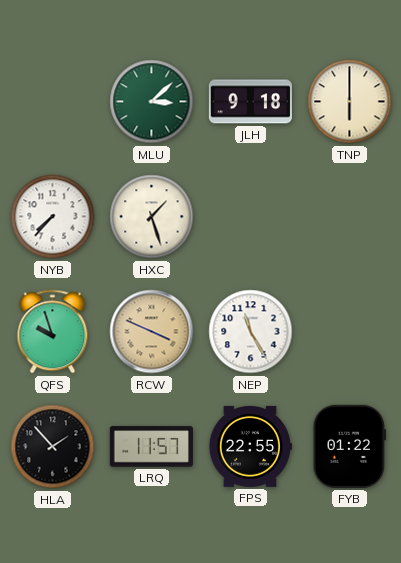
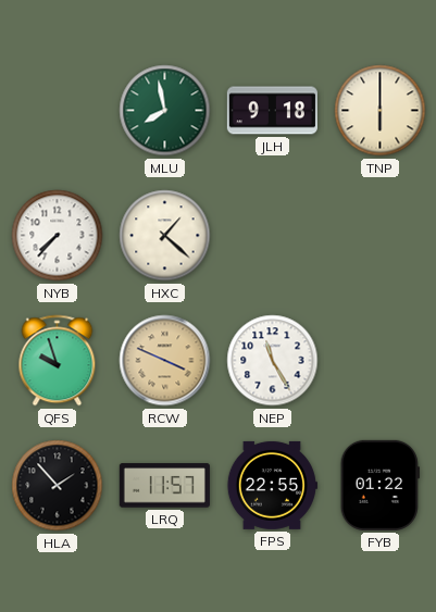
MLU: 3:08 -> 7:58
HXC: 1:27 -> 1:22
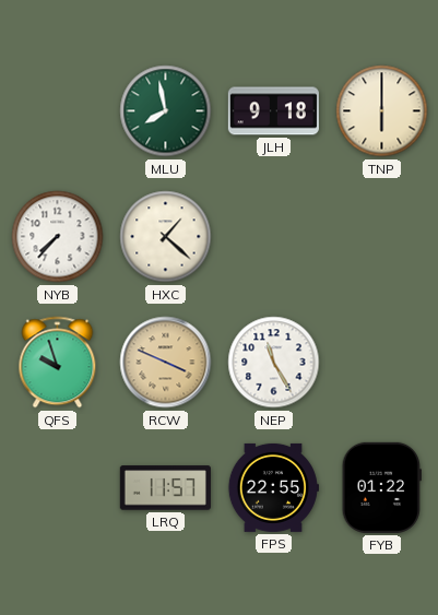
HLA: 1:53 -> none
